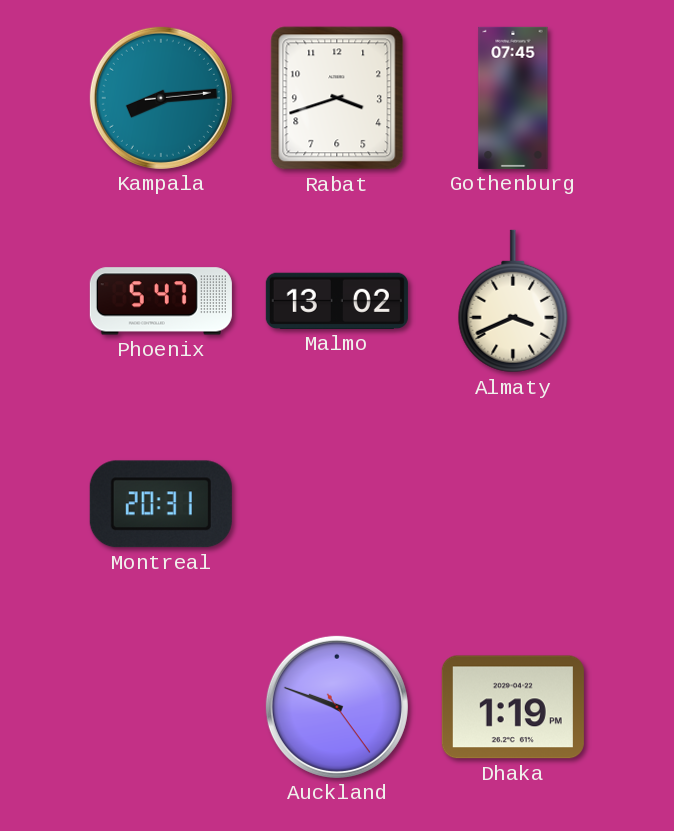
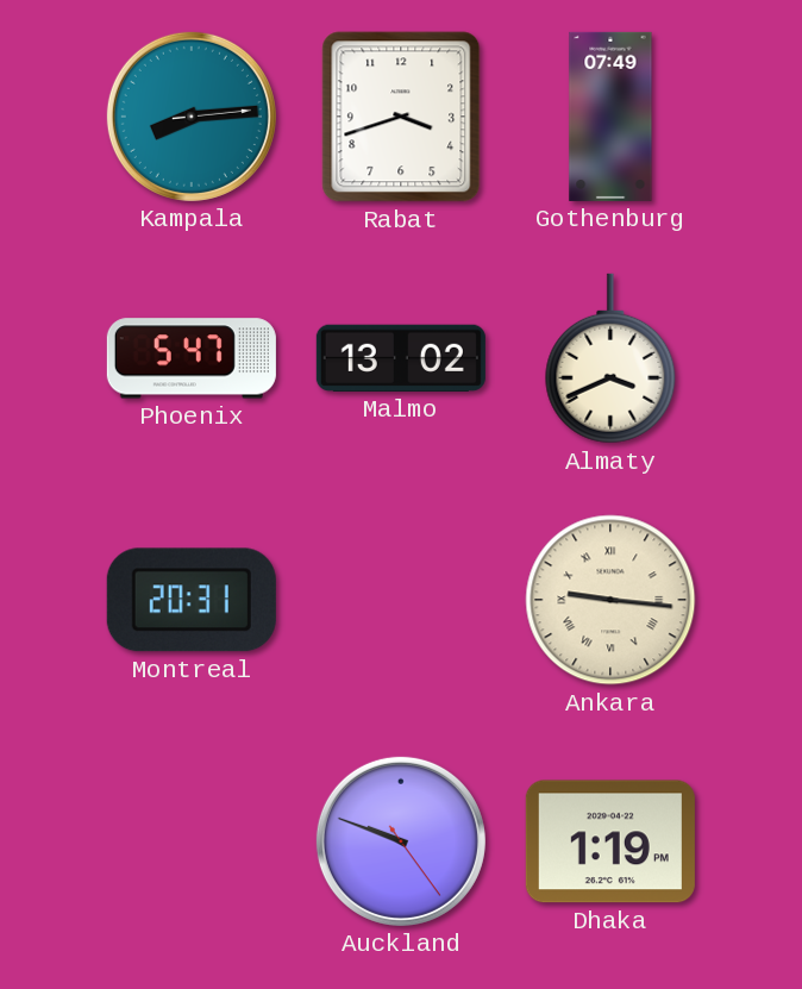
Gothenburg: 07:45 -> 07:49
Ankara: none -> 9:16
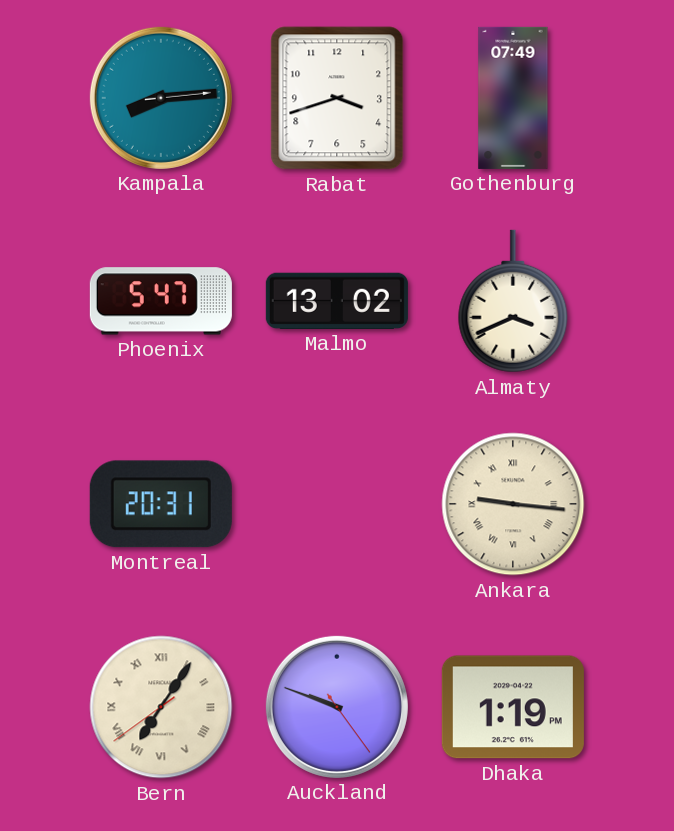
Bern: none -> 7:05
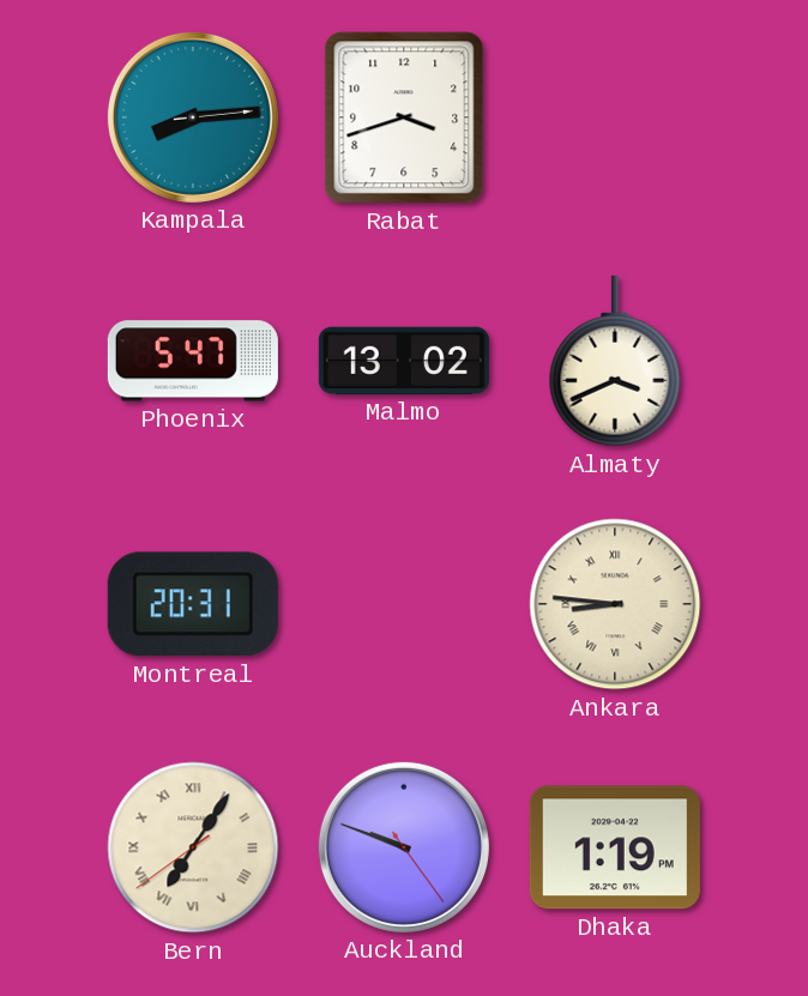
Gothenburg: 07:49 -> none
Ankara: 9:16 -> 8:46
